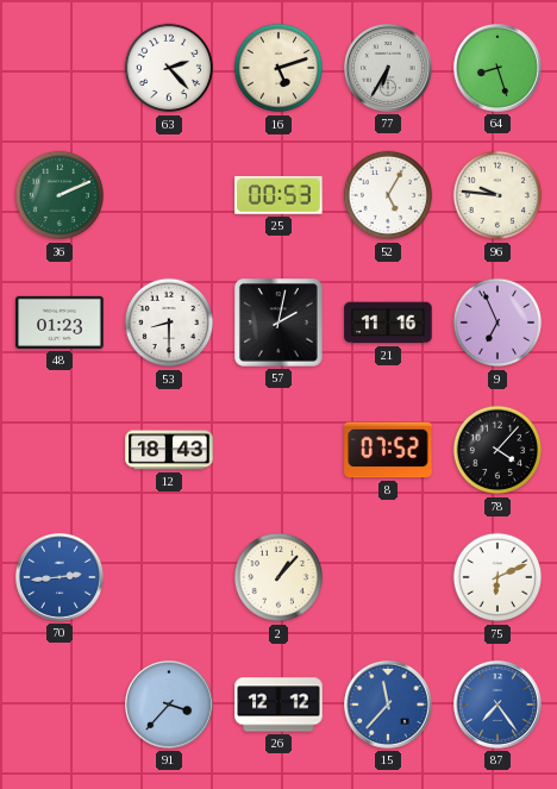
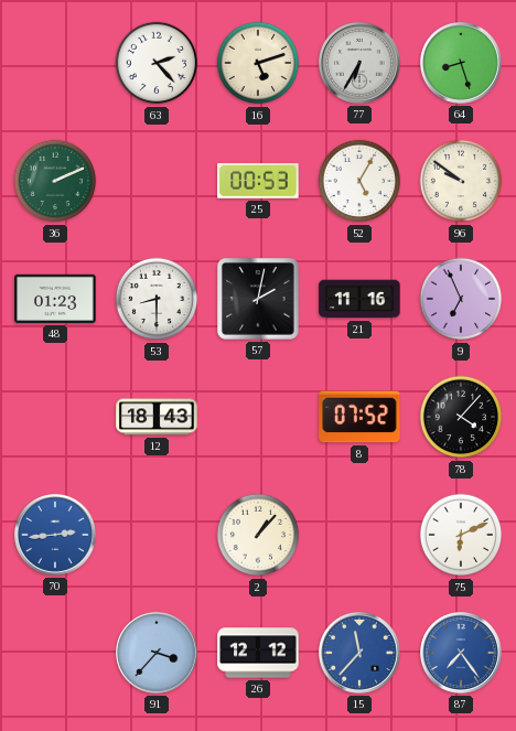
96: 9:46 -> 9:51
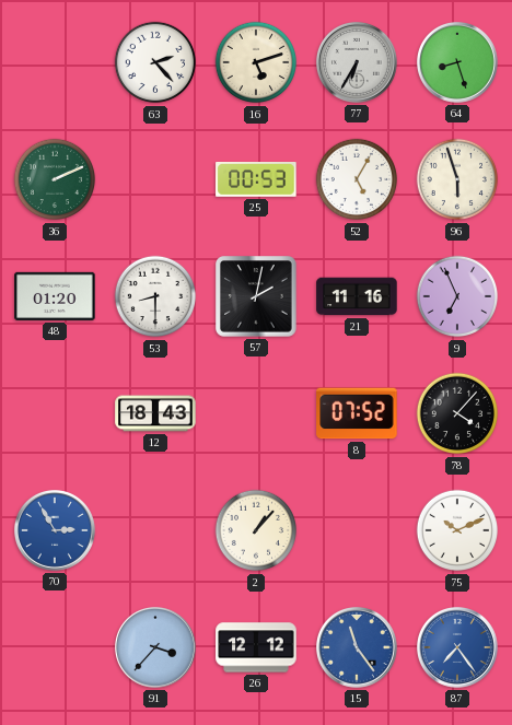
96: 9:51 -> 5:57
48: 01:23 -> 01:20
70: 2:44 -> 2:55
75: 6:11 -> 10:11
15: 11:37 -> 11:24
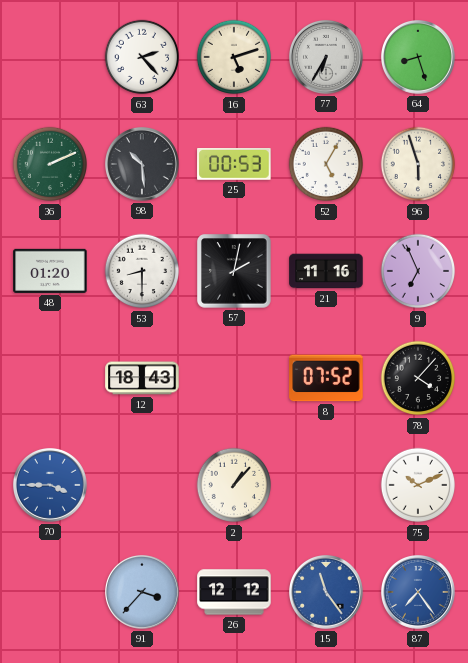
98: none -> 10:29
70: 2:55 -> 3:45
